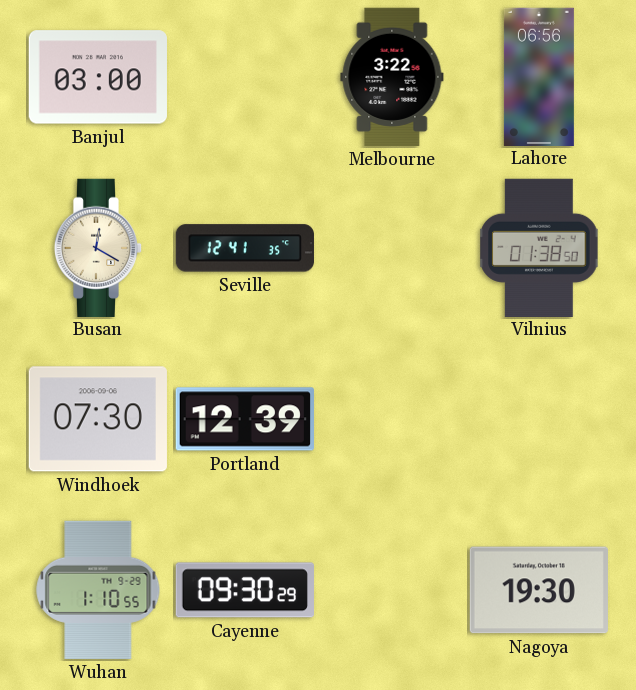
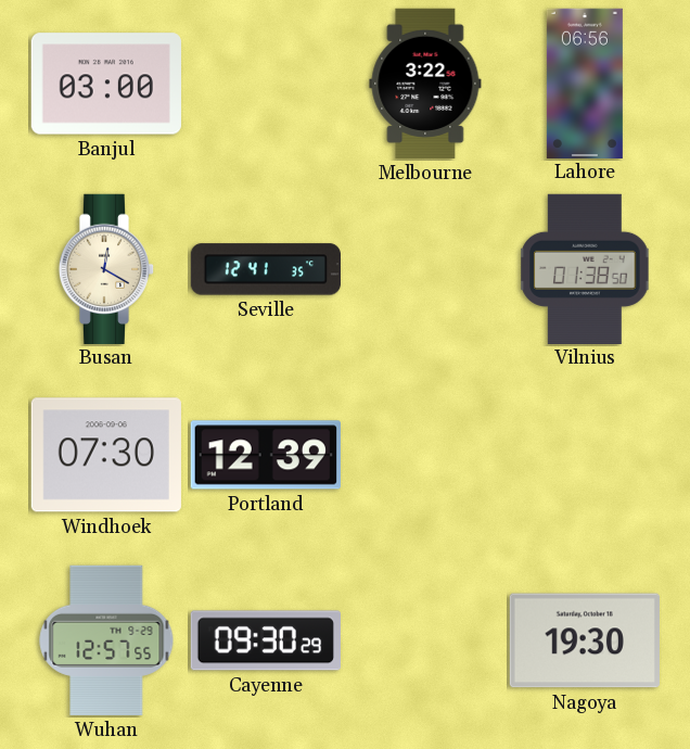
Wuhan: 1:10 -> 12:57
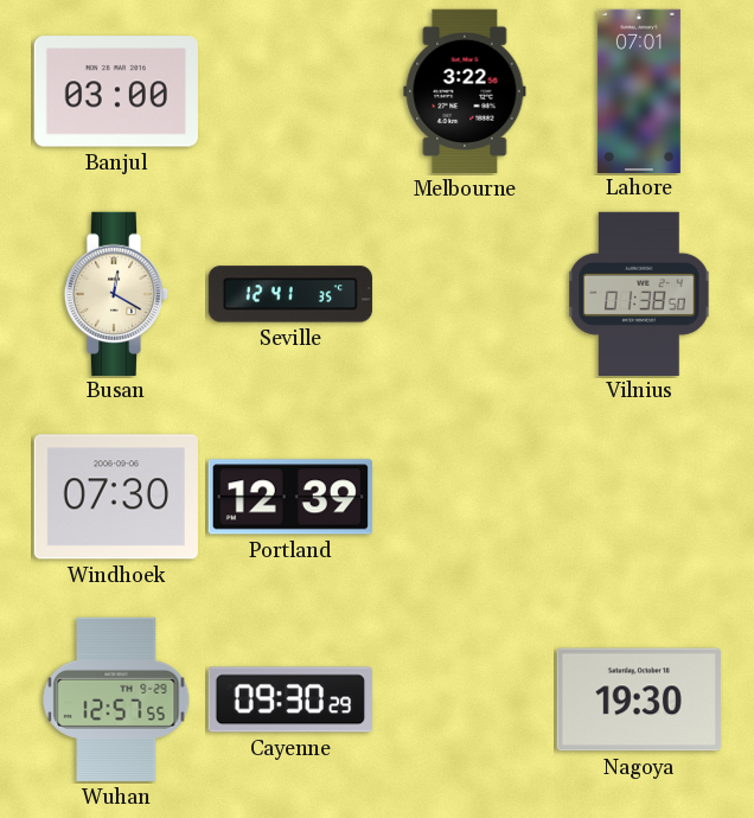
Lahore: 06:56 -> 07:01
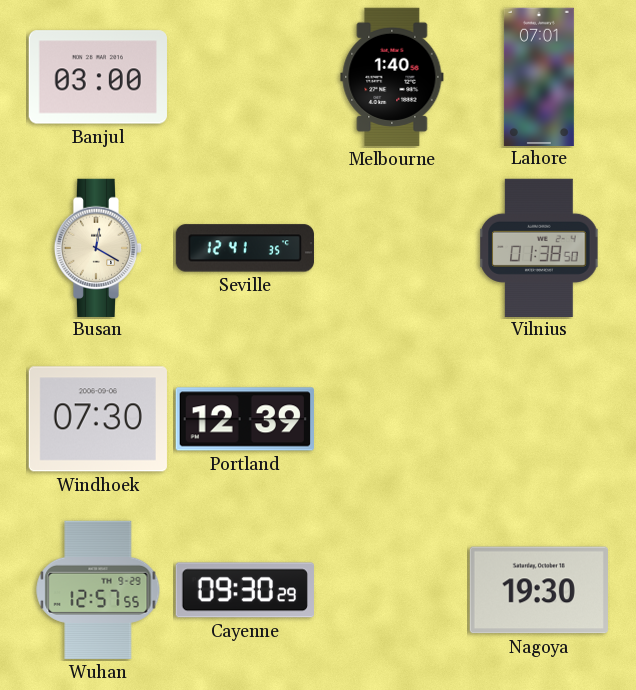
Melbourne: 3:22 -> 1:40
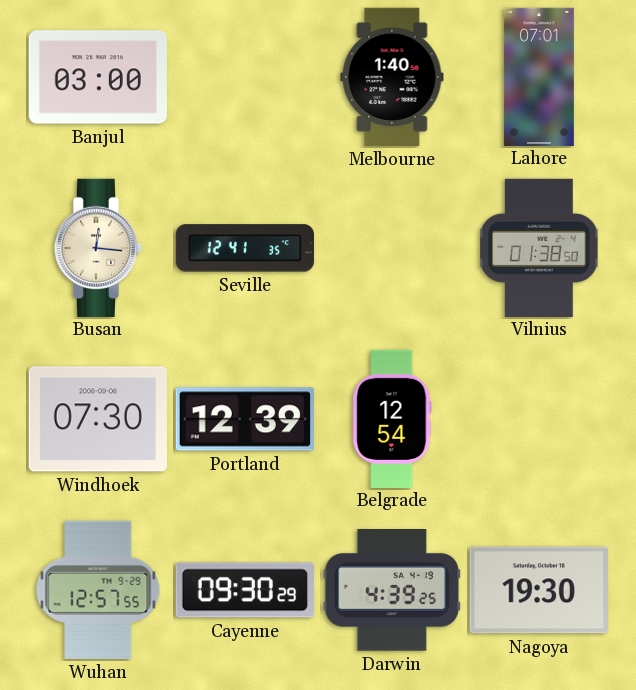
Busan: 12:20 -> 12:16
Belgrade: none -> 12:54
Darwin: none -> 4:39
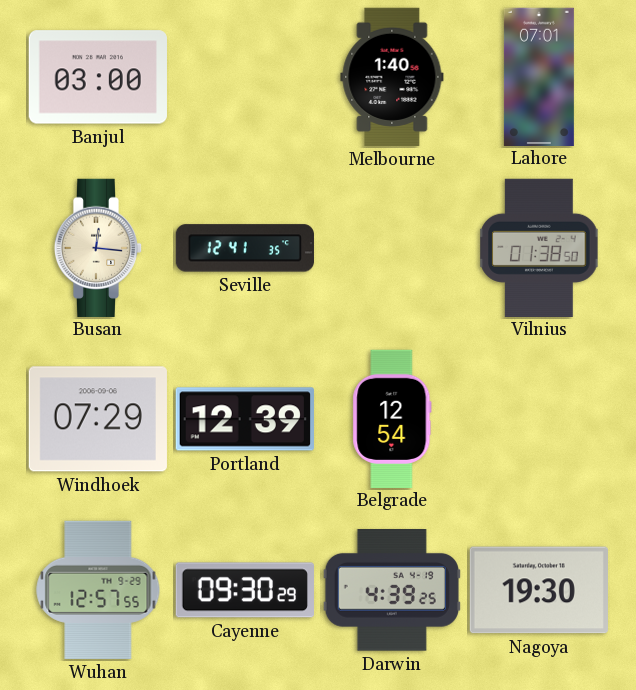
Windhoek: 07:30 -> 07:29
